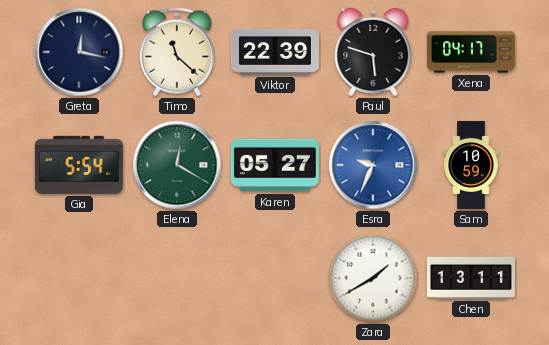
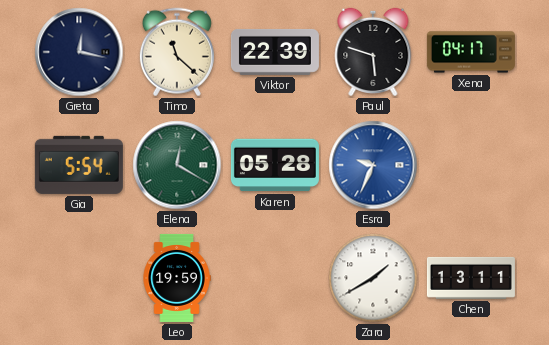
Karen: 05:27 -> 05:28
Sam: 10:59 -> none
Leo: none -> 19:59
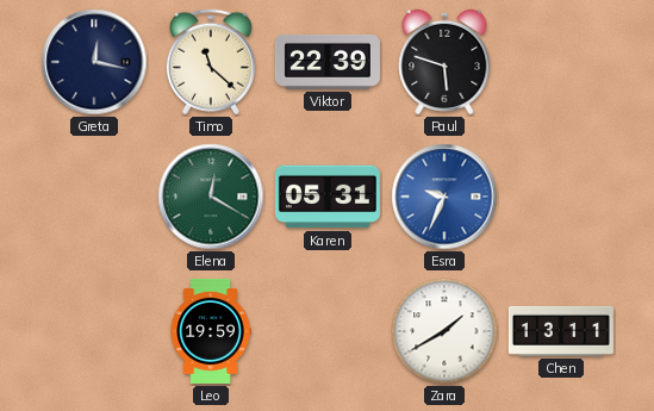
Xena: 04:17 -> none
Gia: 5:54 -> none
Karen: 05:28 -> 05:31
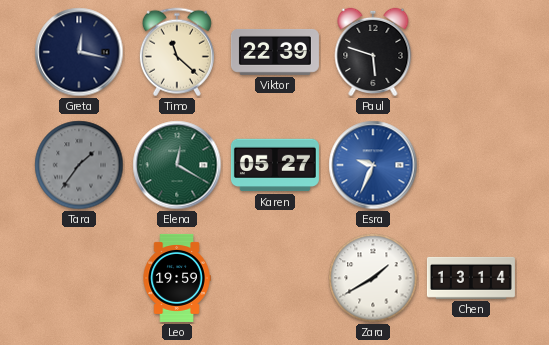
Tara: none -> 1:36
Karen: 05:31 -> 05:27
Chen: 13:11 -> 13:14
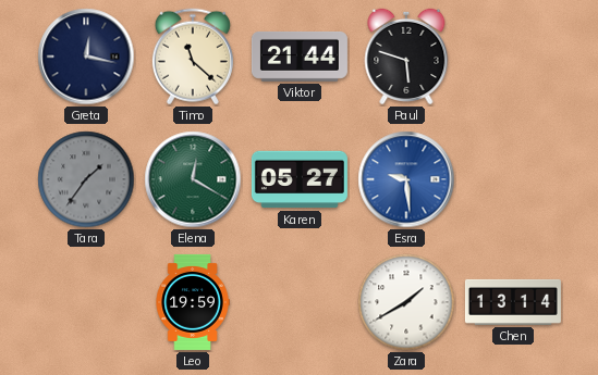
Viktor: 22:39 -> 21:44
Esra: 9:34 -> 9:29
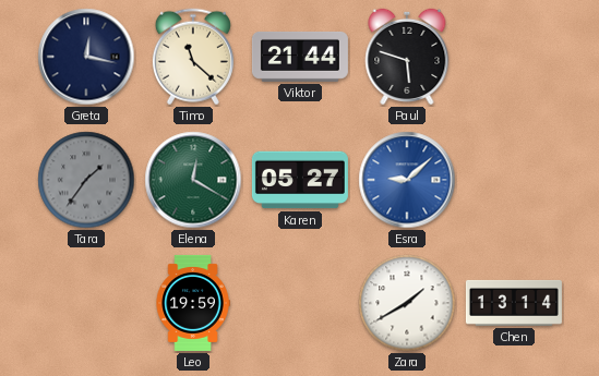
Esra: 9:29 -> 9:08
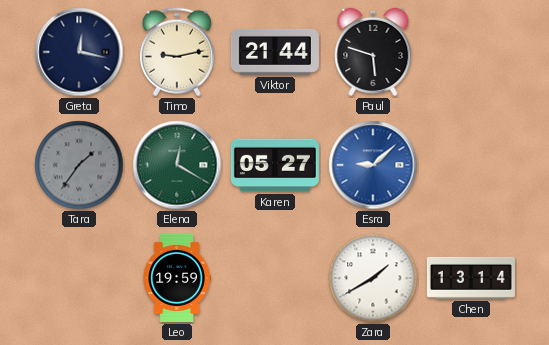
Timo: 11:22 -> 9:13
